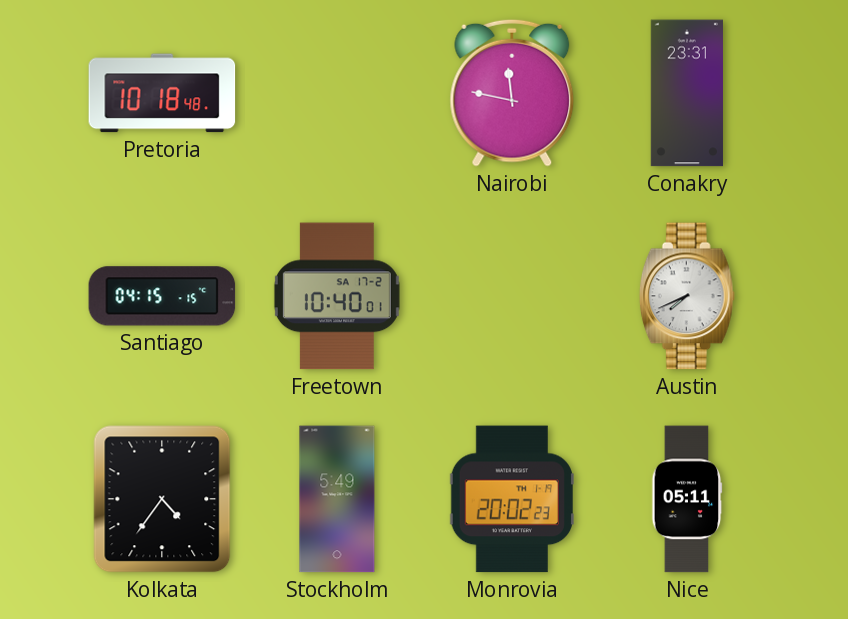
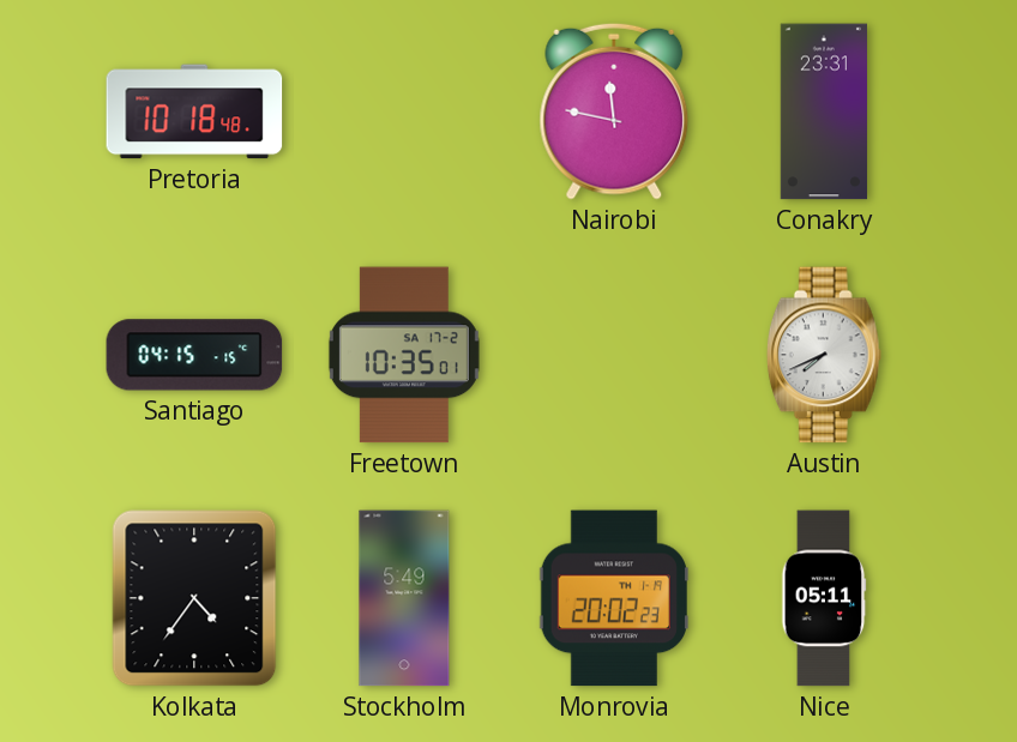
Freetown: 10:40 -> 10:35
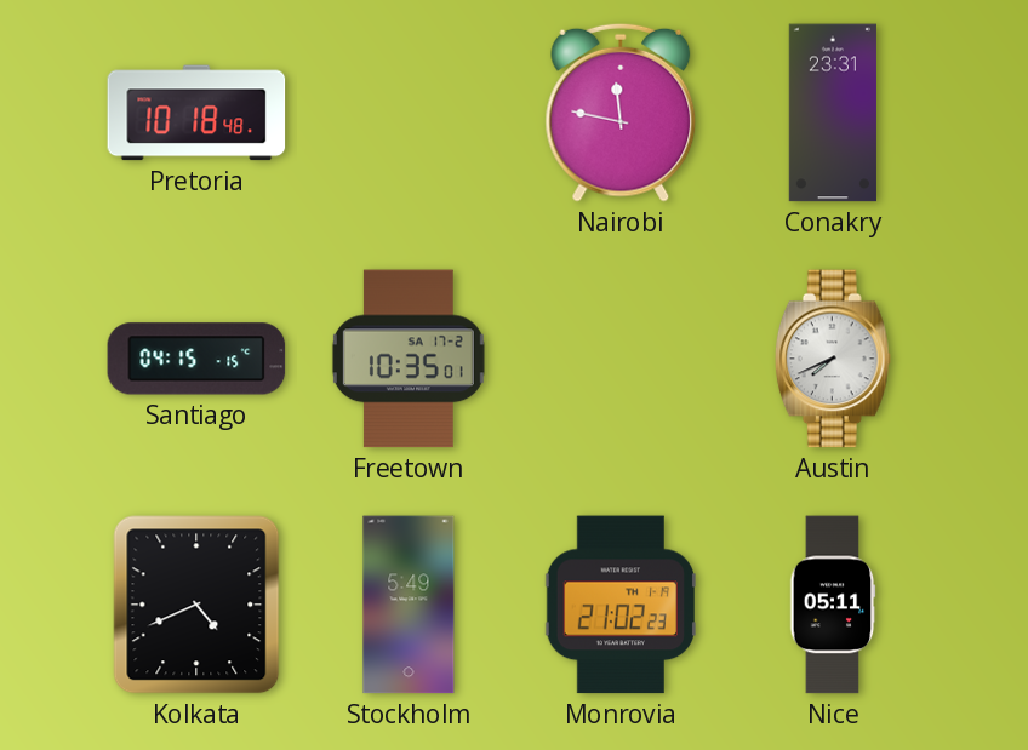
Kolkata: 4:36 -> 4:41
Monrovia: 20:02 -> 21:02
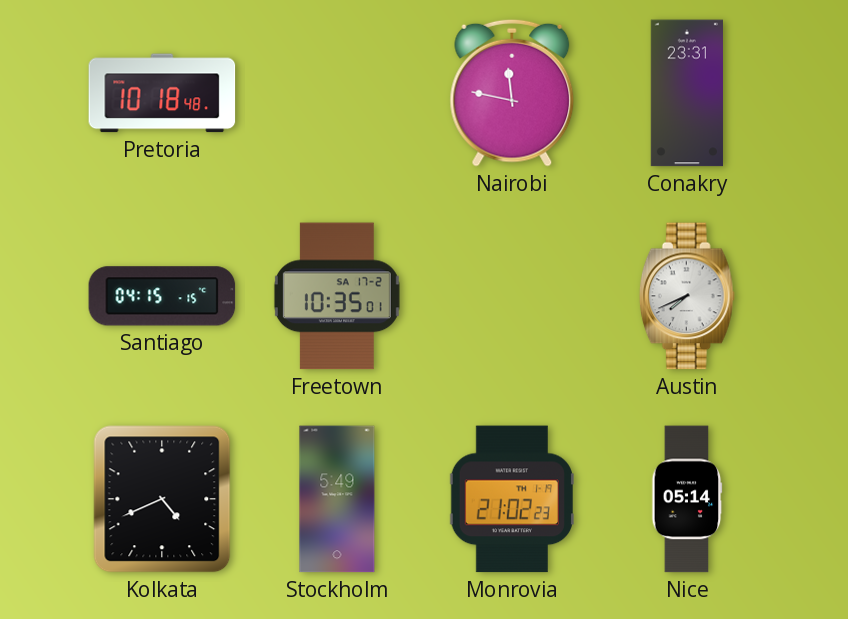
Nice: 05:11 -> 05:14
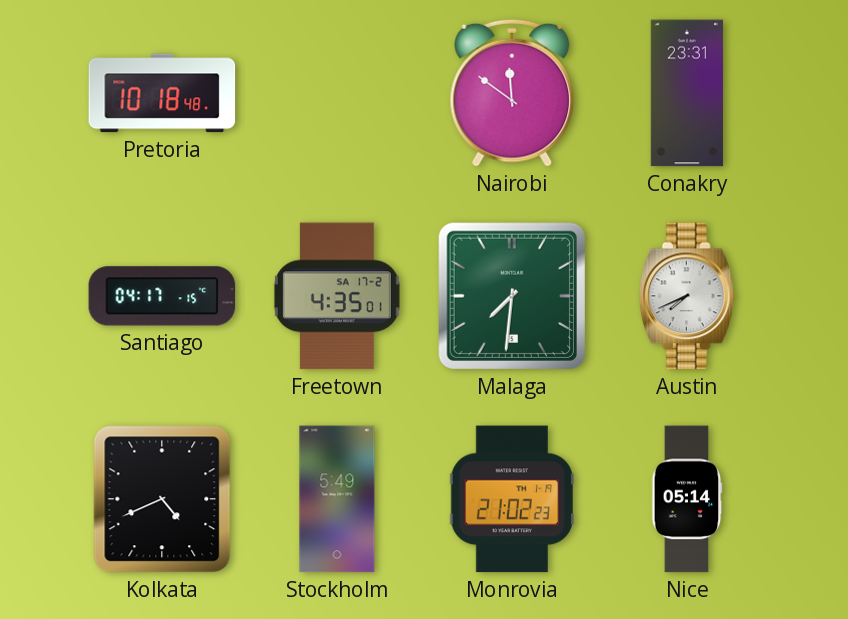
Nairobi: 11:47 -> 11:51
Santiago: 04:15 -> 04:17
Freetown: 10:35 -> 4:35
Malaga: none -> 7:31
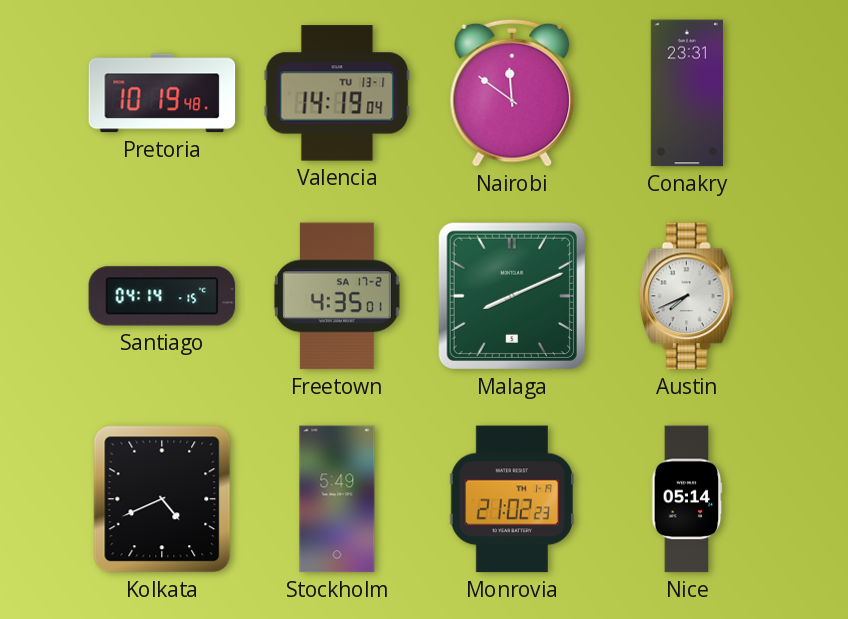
Pretoria: 10:18 -> 10:19
Valencia: none -> 14:19
Santiago: 04:17 -> 04:14
Malaga: 7:31 -> 8:11
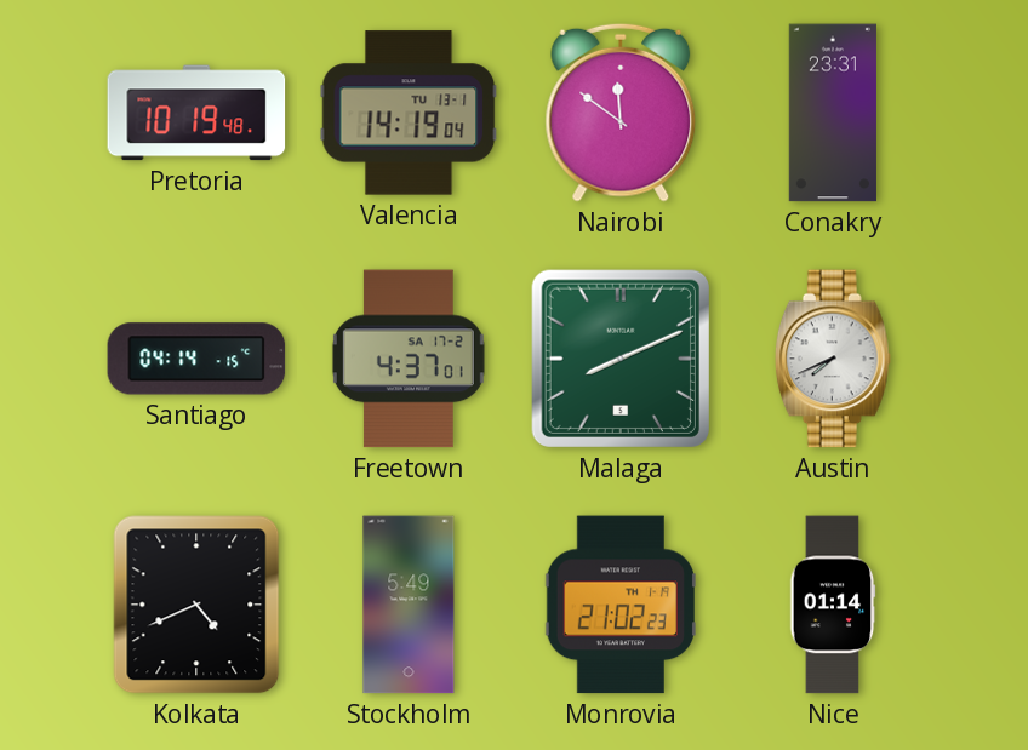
Freetown: 4:35 -> 4:37
Nice: 05:14 -> 01:14
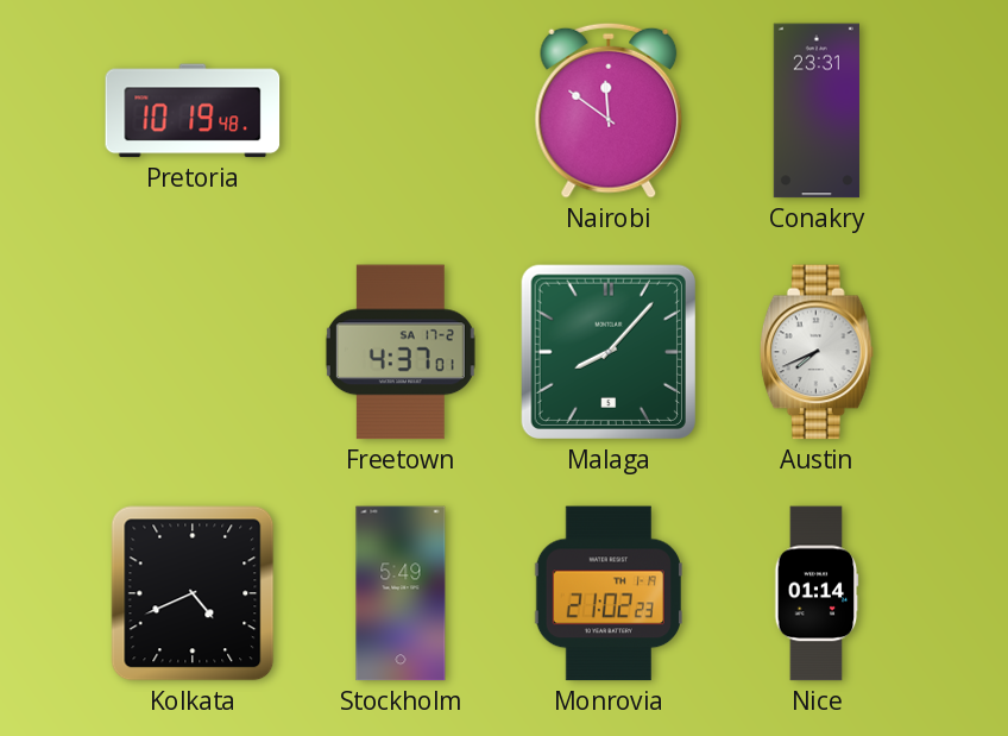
Valencia: 14:19 -> none
Santiago: 04:14 -> none
Malaga: 8:11 -> 8:07
